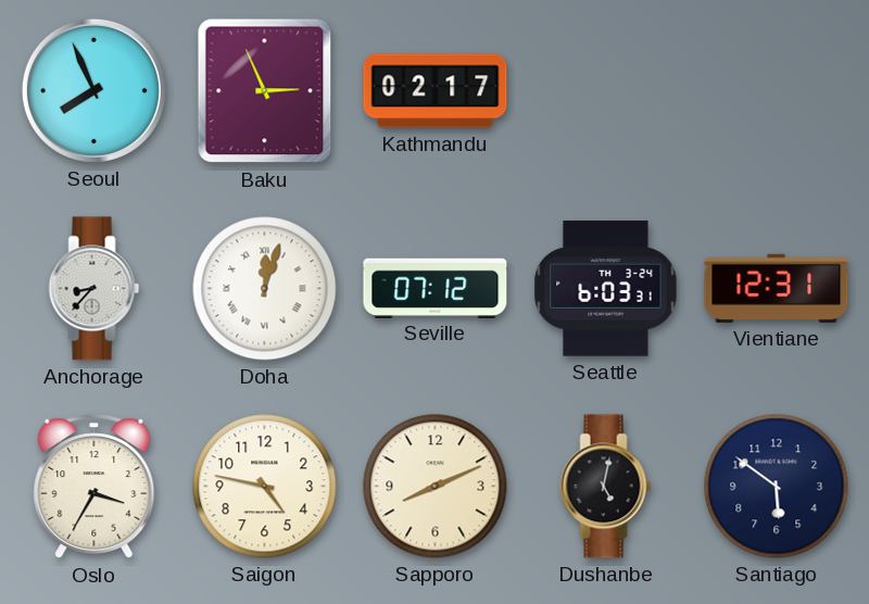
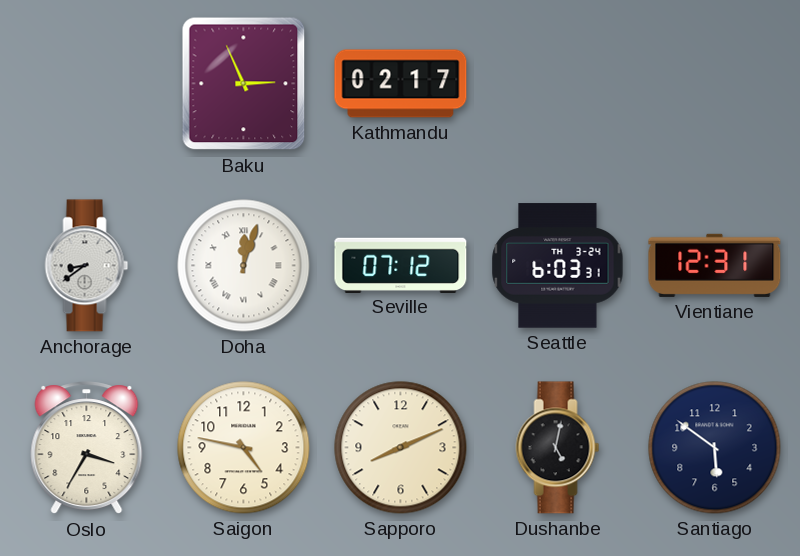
Seoul: 7:56 -> none
Anchorage: 8:37 -> 8:39
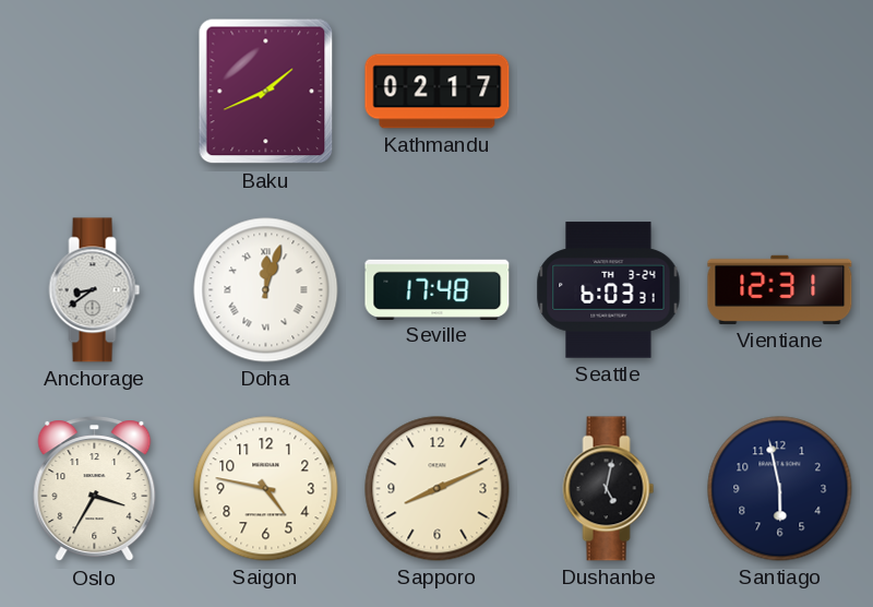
Baku: 2:56 -> 1:41
Seville: 07:12 -> 17:48
Santiago: 5:51 -> 5:58
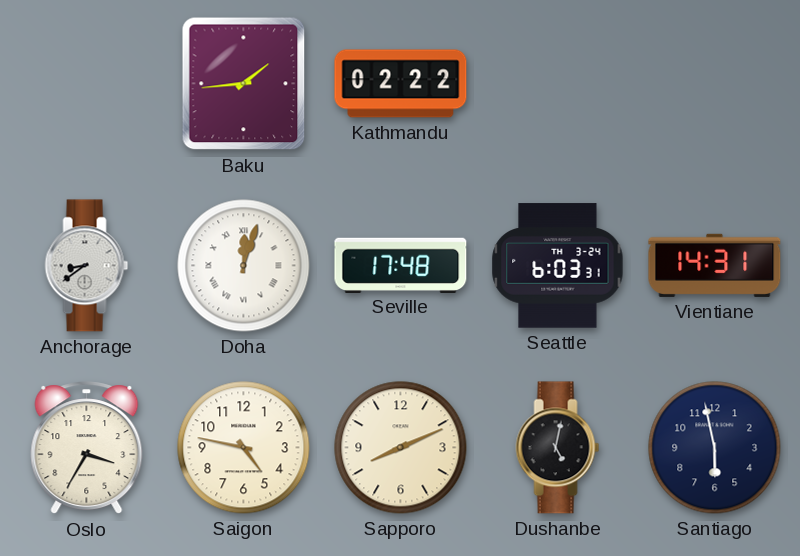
Baku: 1:41 -> 1:44
Kathmandu: 02:17 -> 02:22
Vientiane: 12:31 -> 14:31
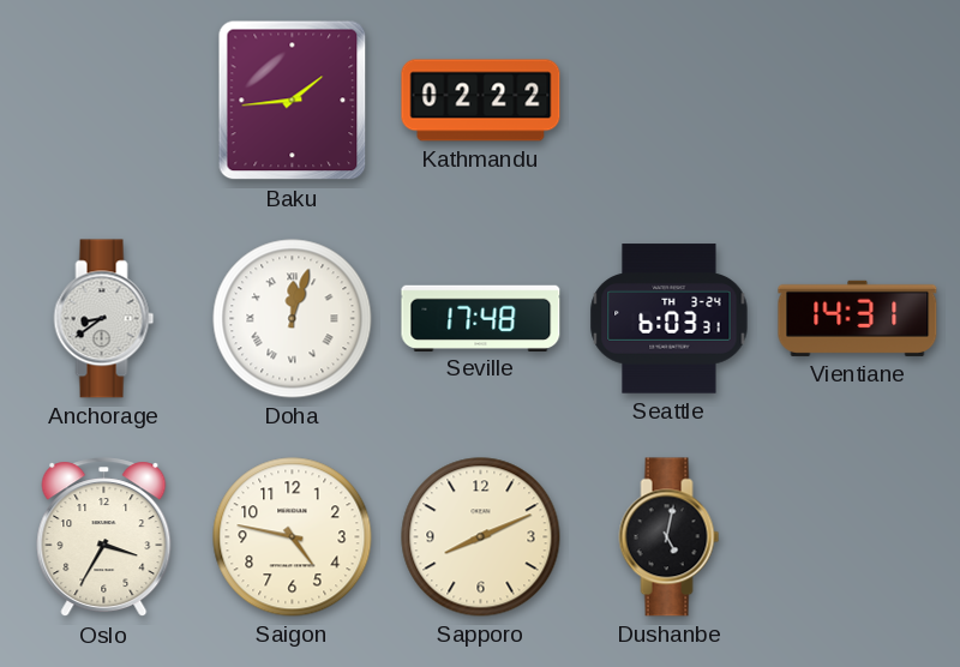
Santiago: 5:58 -> none
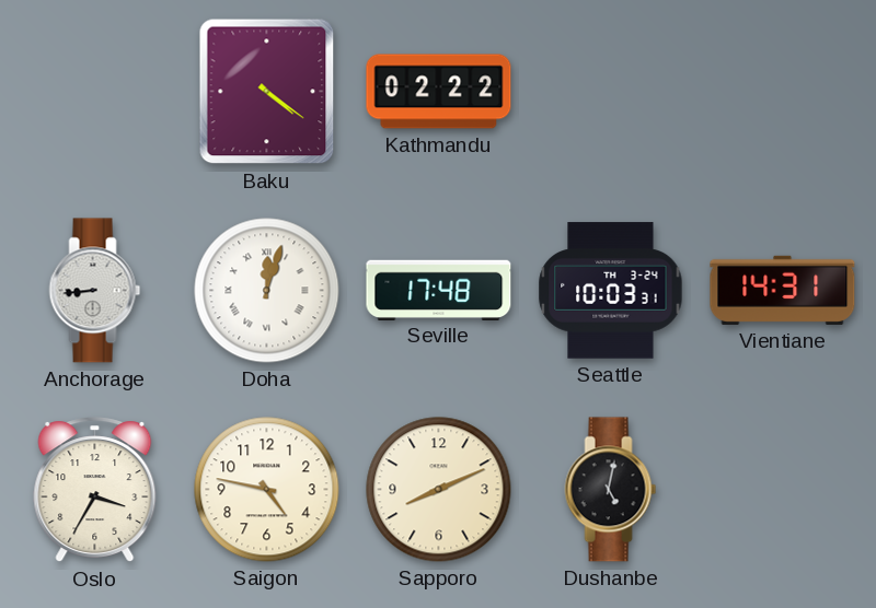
Baku: 1:44 -> 4:21
Anchorage: 8:39 -> 8:44
Seattle: 6:03 -> 10:03
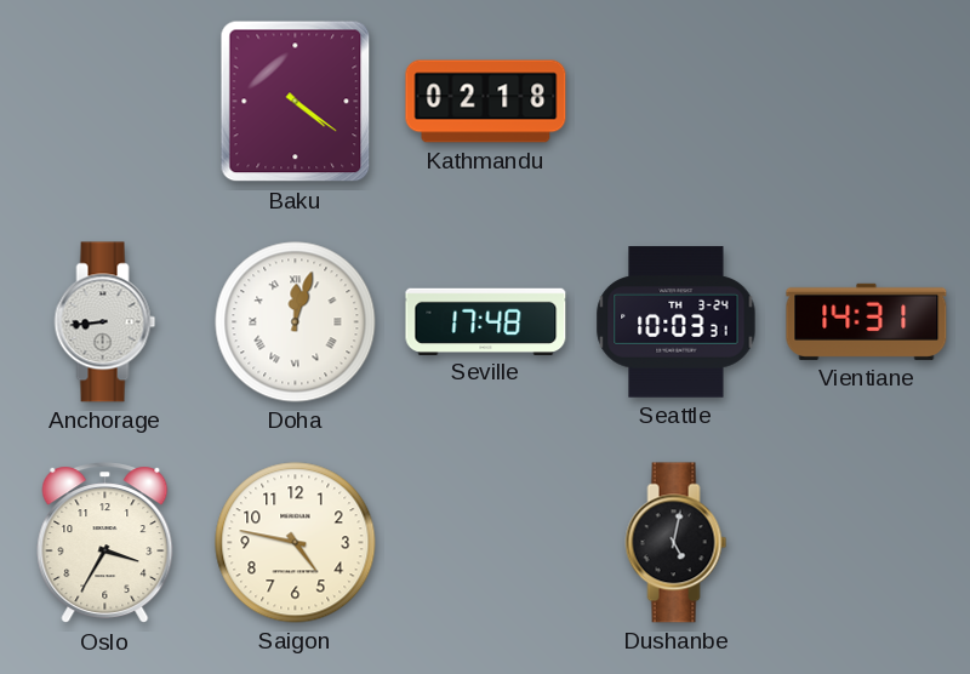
Kathmandu: 02:22 -> 02:18
Sapporo: 8:11 -> none
